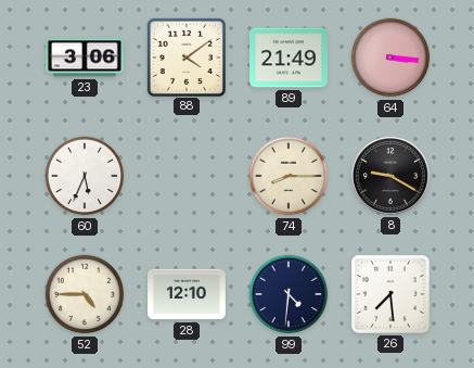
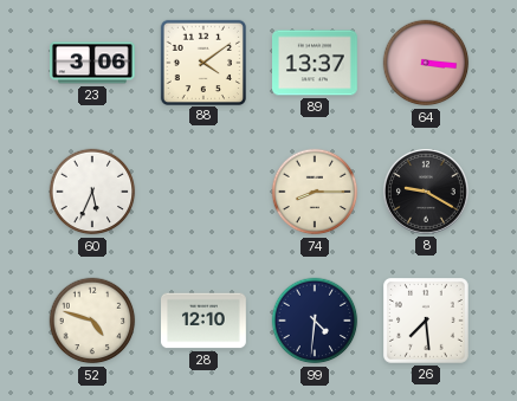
89: 21:49 -> 13:37
52: 4:45 -> 4:48
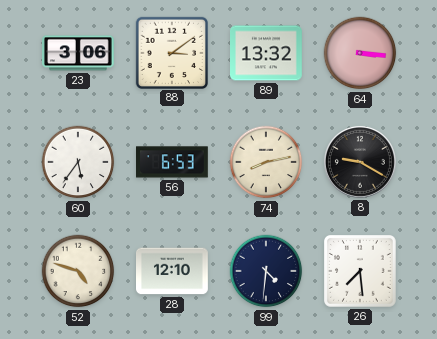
88: 4:09 -> 3:09
89: 13:37 -> 13:32
60: 5:34 -> 5:36
56: none -> 6:53
74: 8:15 -> 8:13
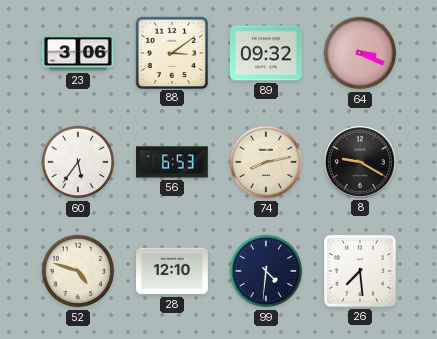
89: 13:32 -> 09:32
64: 3:16 -> 3:19
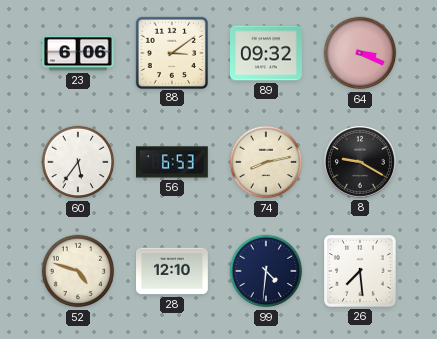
23: 3:06 -> 6:06
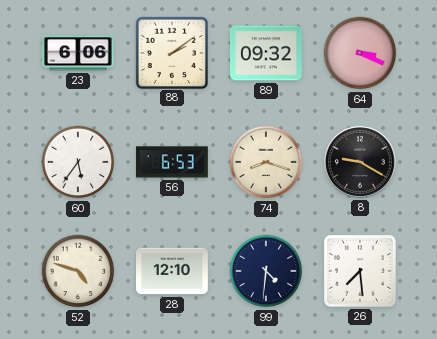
88: 3:09 -> 2:09
74: 8:13 -> 8:18
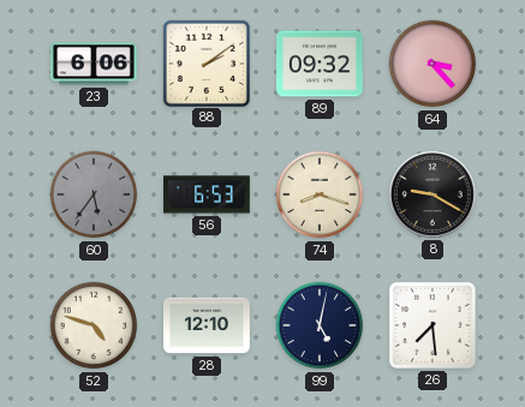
64: 3:19 -> 3:23
60 dial: white -> grey
99: 4:31 -> 5:02
